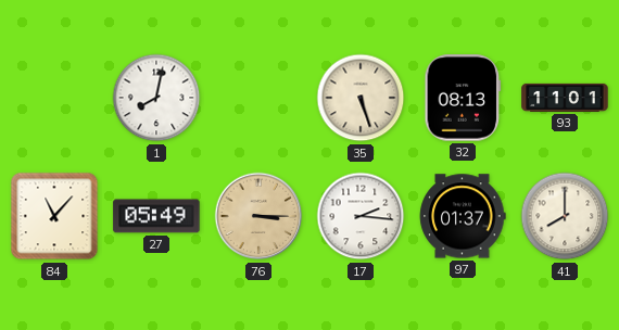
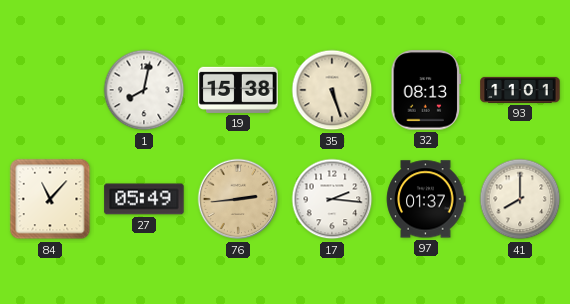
19: none -> 15:38
76: 3:15 -> 2:44
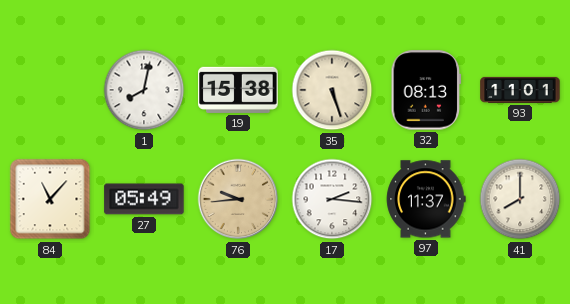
76: 2:44 -> 9:44
97: 01:37 -> 11:37
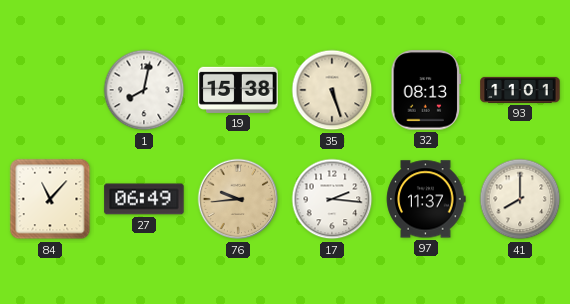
27: 05:49 -> 06:49
